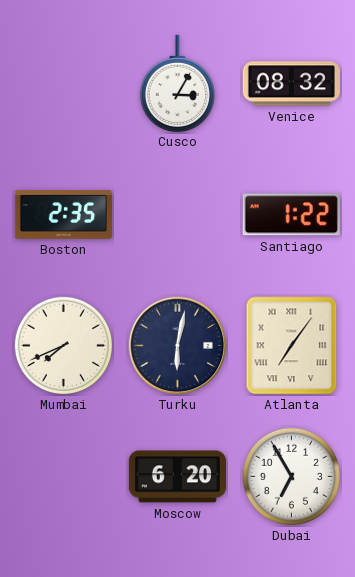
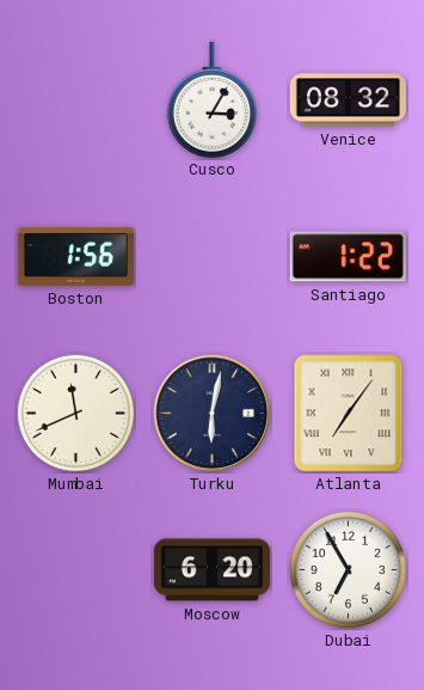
Boston: 2:35 -> 1:56
Mumbai: 7:41 -> 11:41
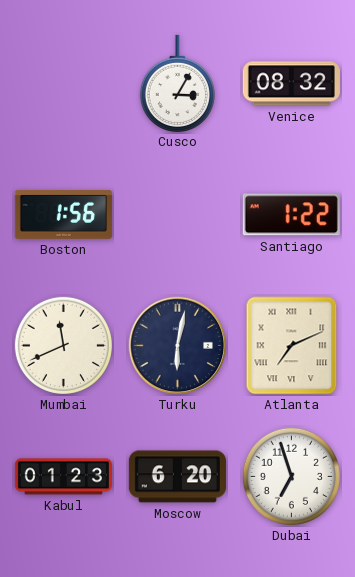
Atlanta: 7:06 -> 7:11
Kabul: none -> 01:23
Dubai: 6:55 -> 6:57
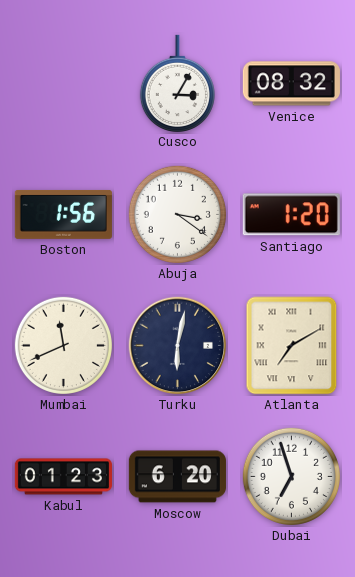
Abuja: none -> 3:21
Santiago: 1:22 -> 1:20
Atlanta: 7:11 -> 7:10
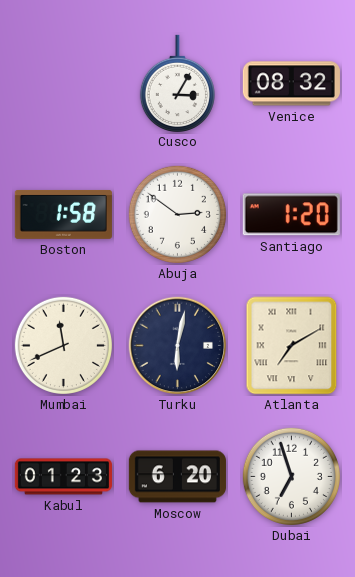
Boston: 1:56 -> 1:58
Abuja: 3:21 -> 2:51
